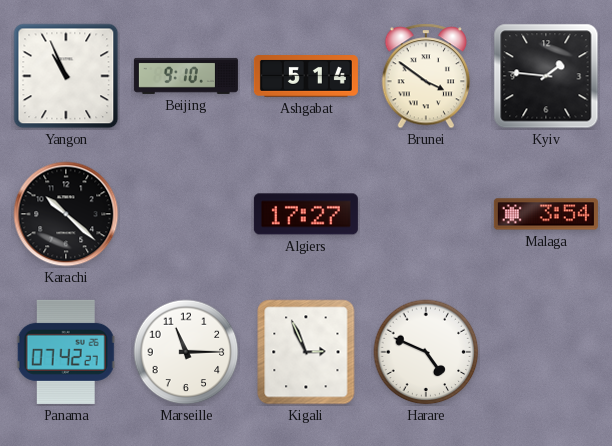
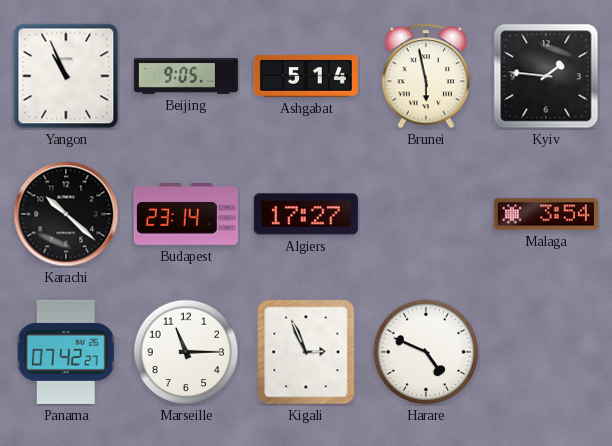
Beijing: 9:10 -> 9:05
Brunei: 3:51 -> 5:58
Budapest: none -> 23:14
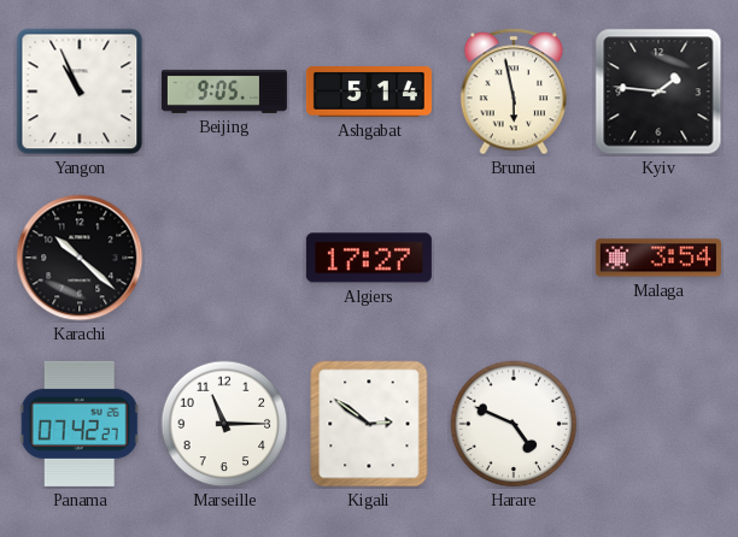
Budapest: 23:14 -> none
Kigali: 2:56 -> 2:51
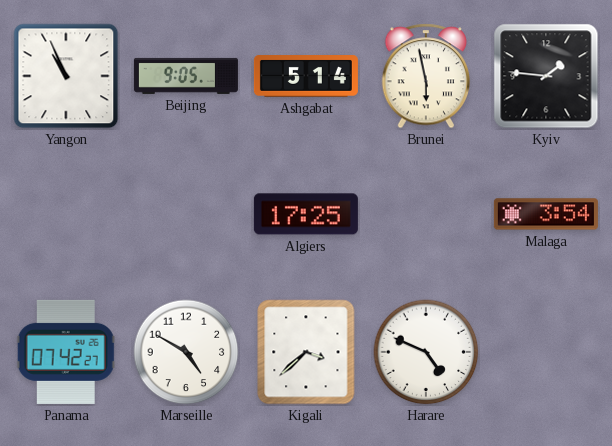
Karachi: 10:22 -> none
Algiers: 17:27 -> 17:25
Marseille: 11:15 -> 4:50
Kigali: 2:51 -> 3:38
